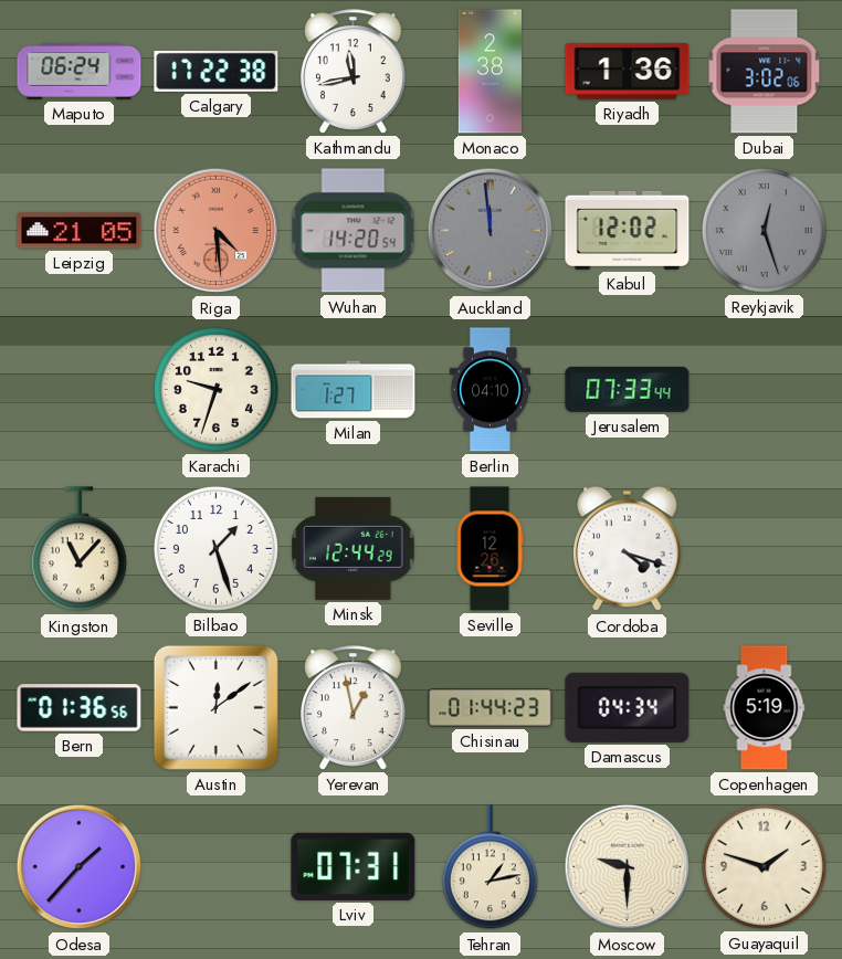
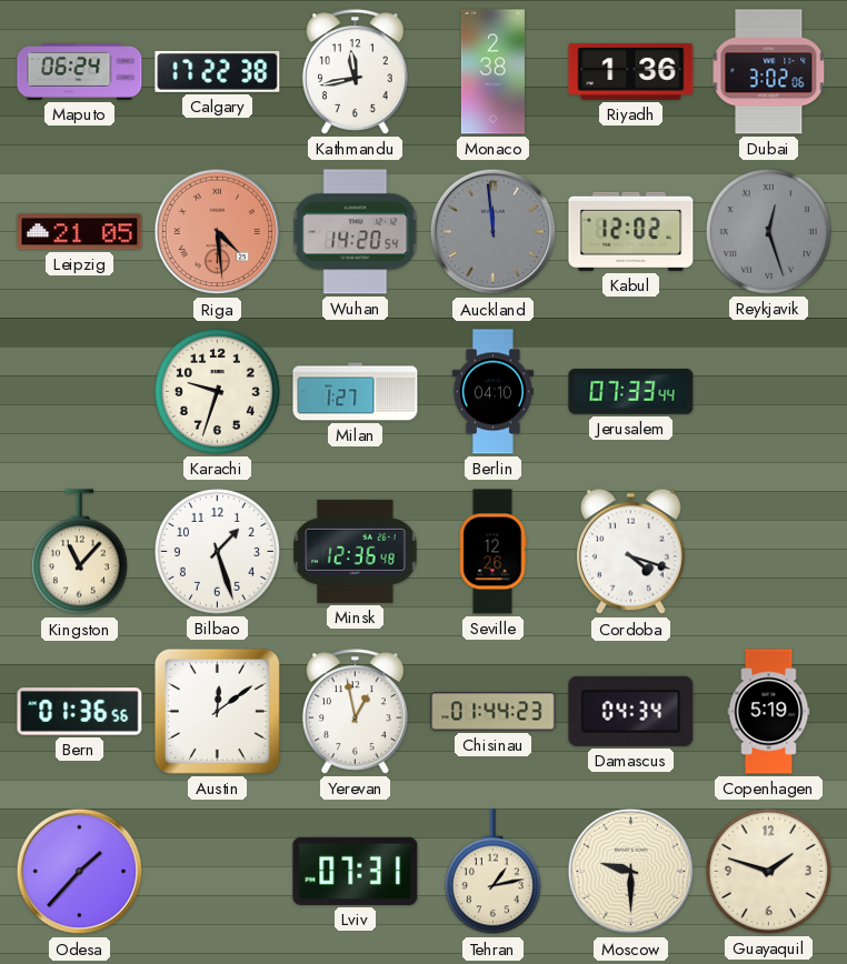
Minsk: 12:44 -> 12:36
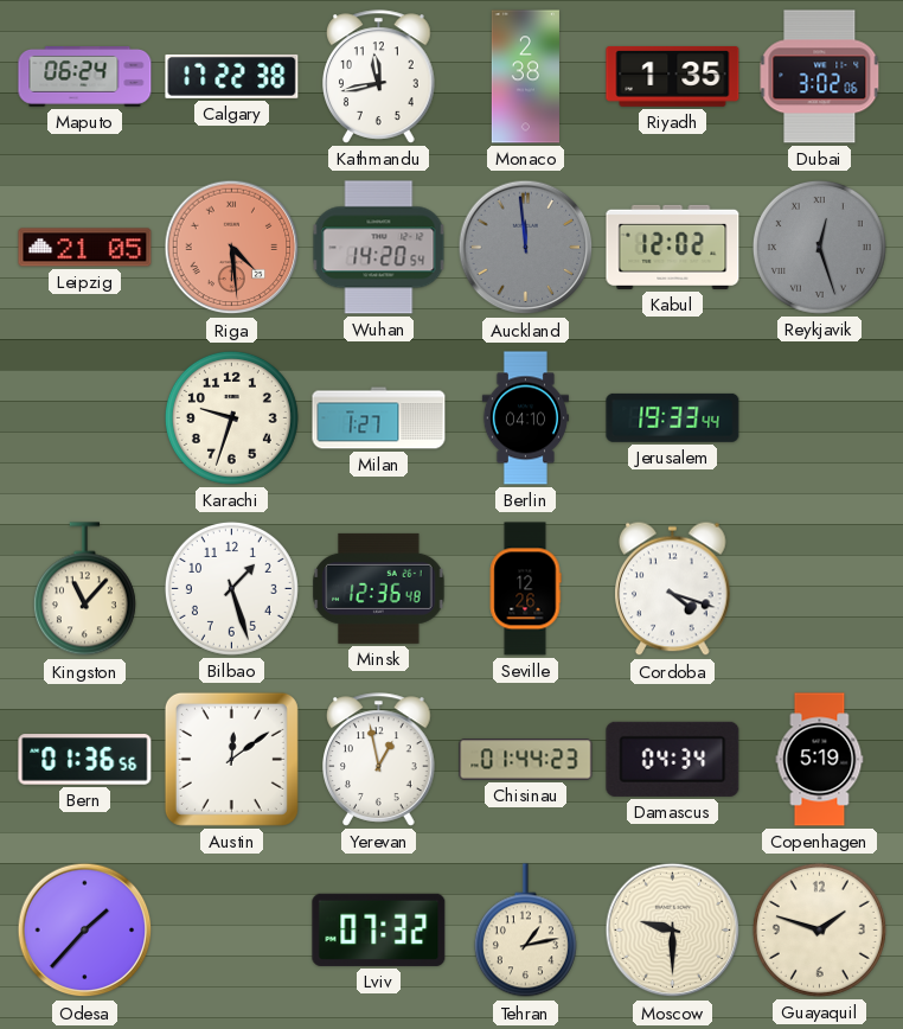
Riyadh: 1:36 -> 1:35
Jerusalem: 07:33 -> 19:33
Lviv: 07:31 -> 07:32
